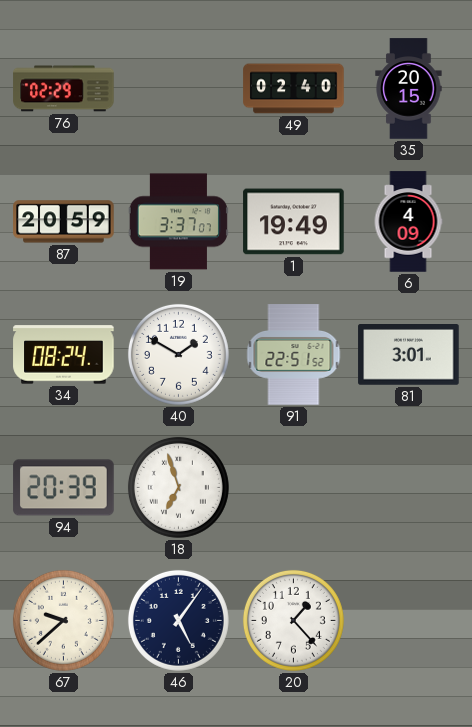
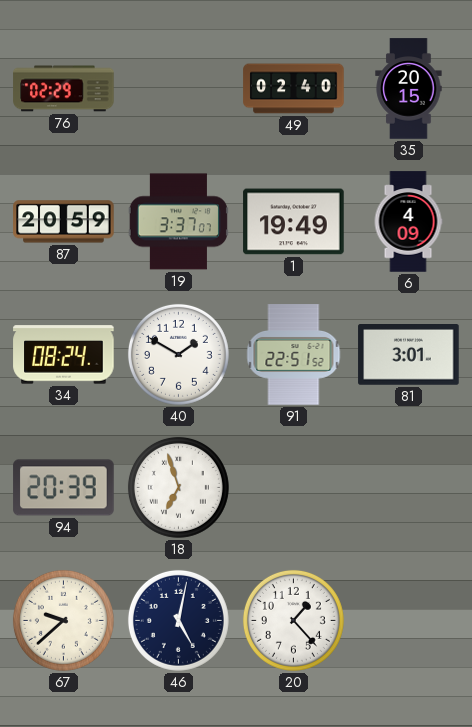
46: 5:06 -> 5:02
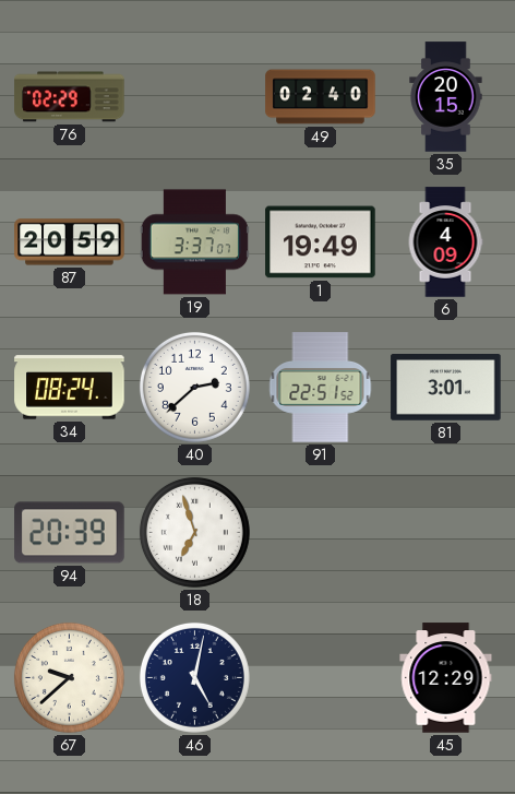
40: 1:50 -> 2:38
20: 1:23 -> none
45: none -> 12:29
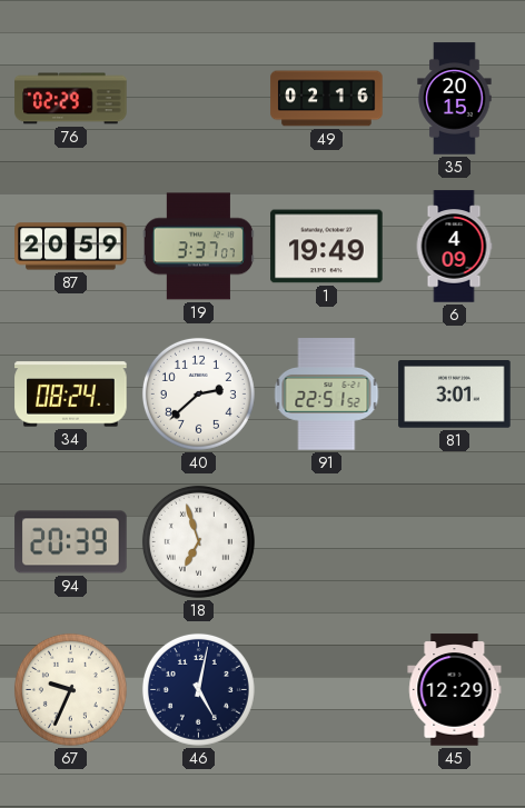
49: 02:40 -> 02:16
67: 9:38 -> 9:34
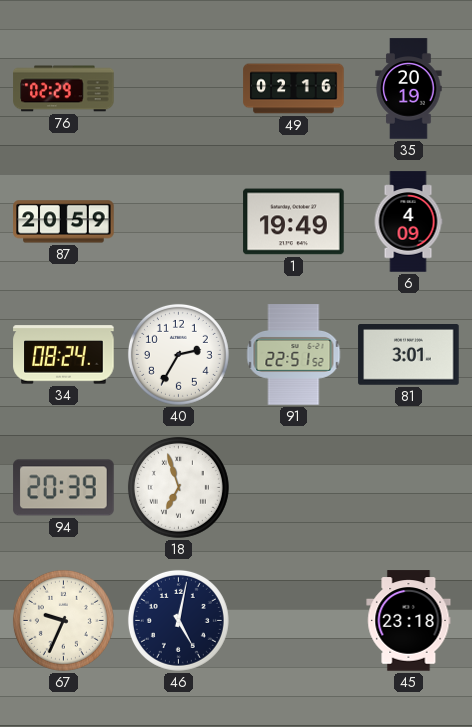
35: 20:15 -> 20:19
19: 3:37 -> none
40: 2:38 -> 2:35
45: 12:29 -> 23:18
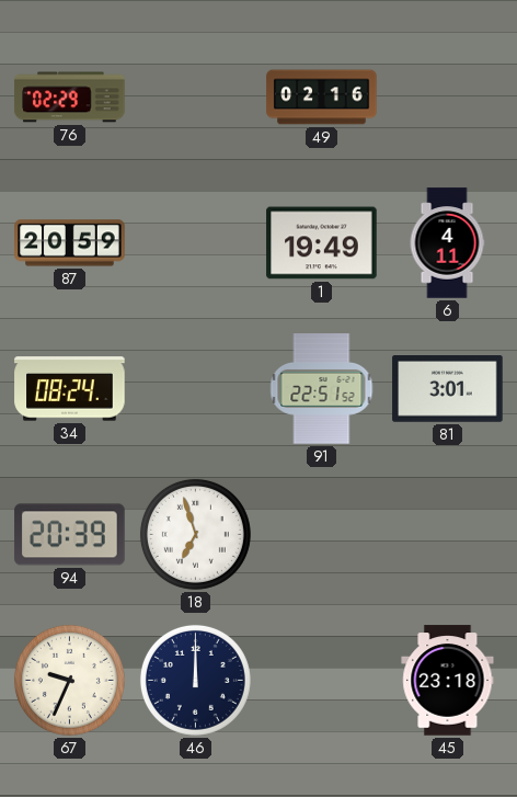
35: 20:19 -> none
6: 4:09 -> 4:11
40: 2:35 -> none
46: 5:02 -> 12:00
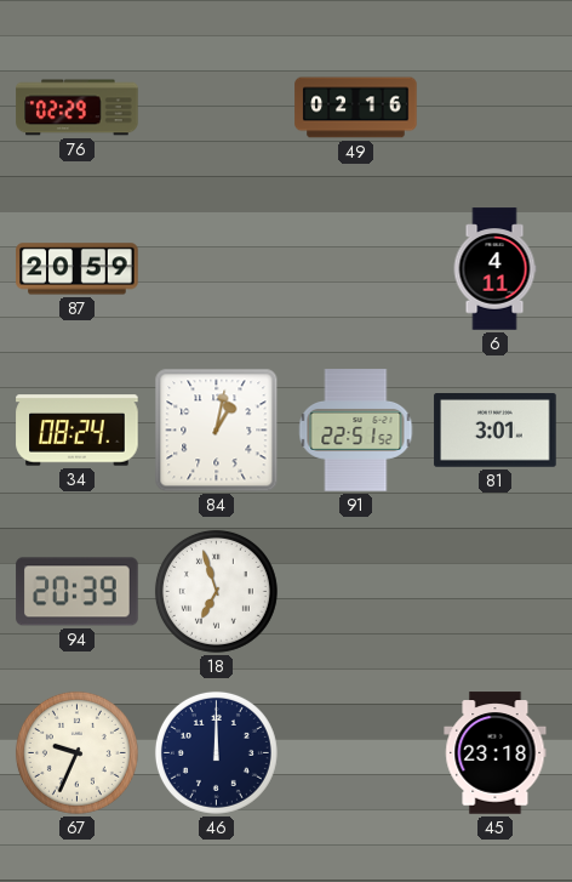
1: 19:49 -> none
84: none -> 1:02
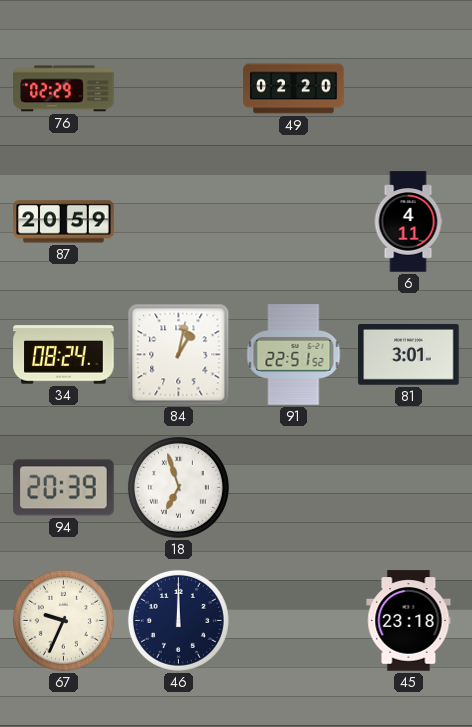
49: 02:16 -> 02:20
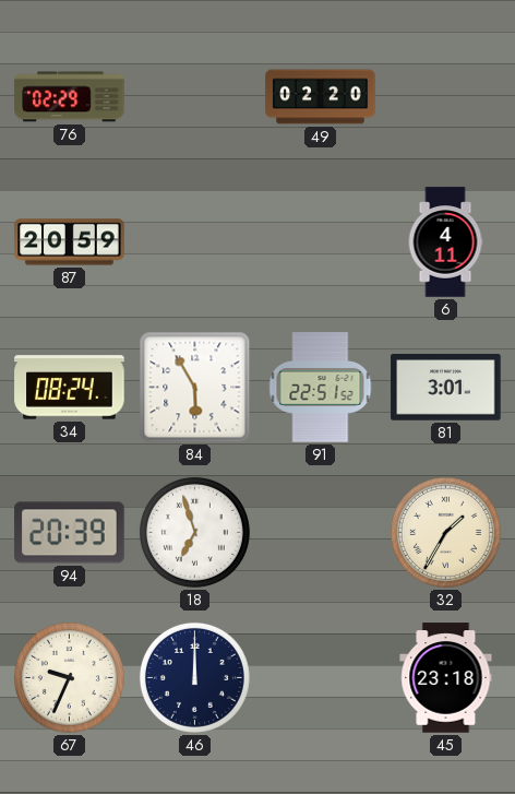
84: 1:02 -> 5:55
32: none -> 1:35
